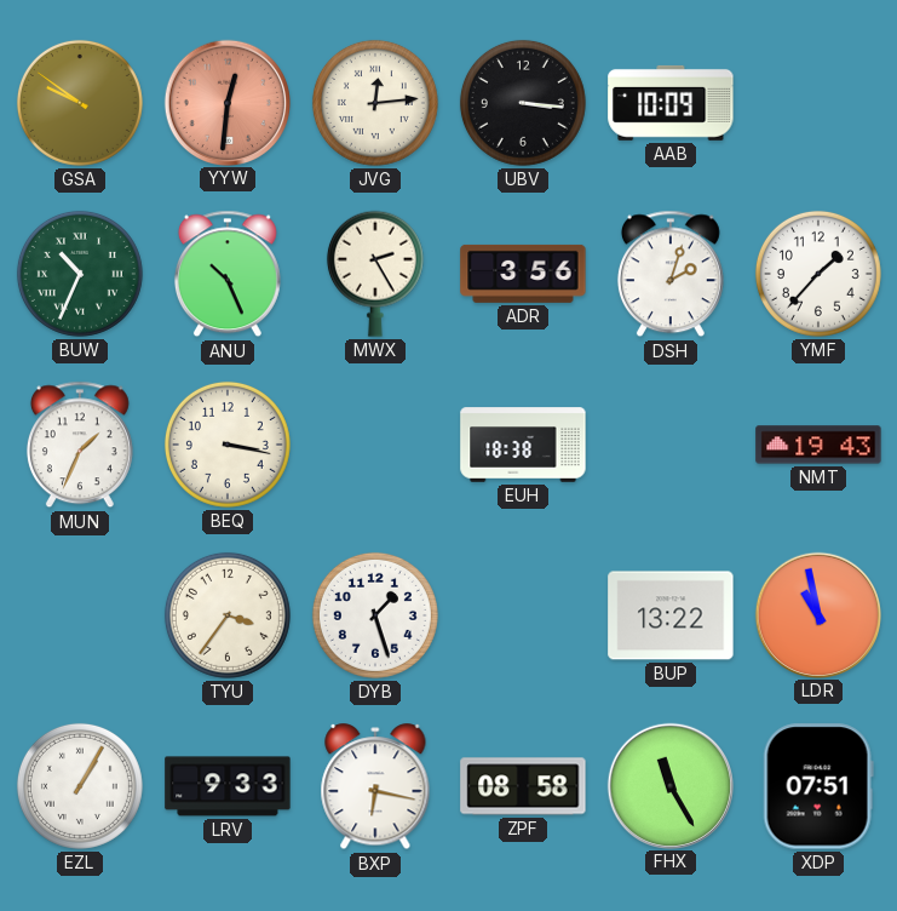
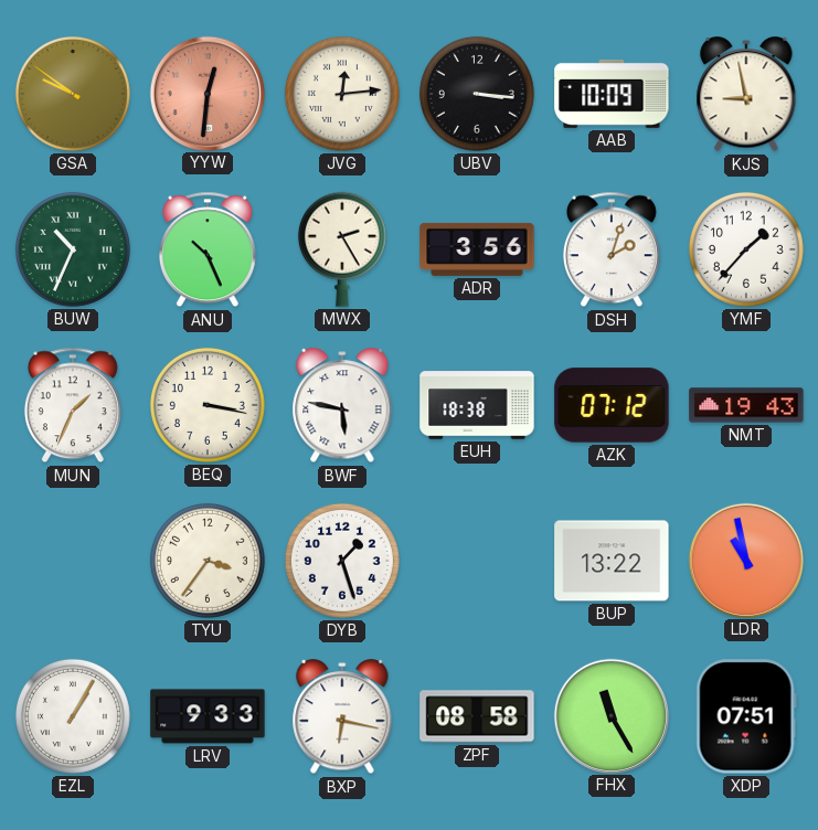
KJS: none -> 8:58
BWF: none -> 5:47
AZK: none -> 07:12
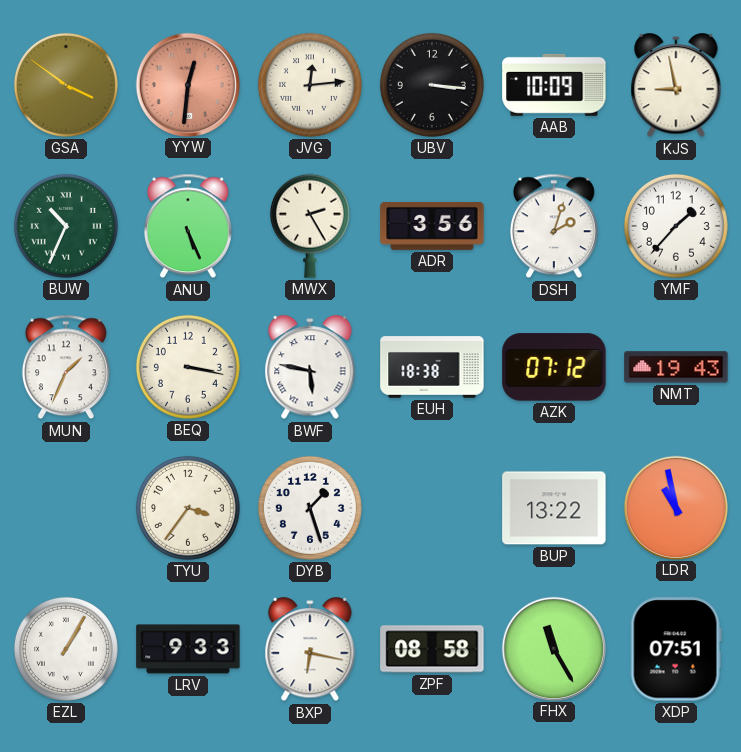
GSA: 9:51 -> 3:51
ANU: 10:26 -> 5:26
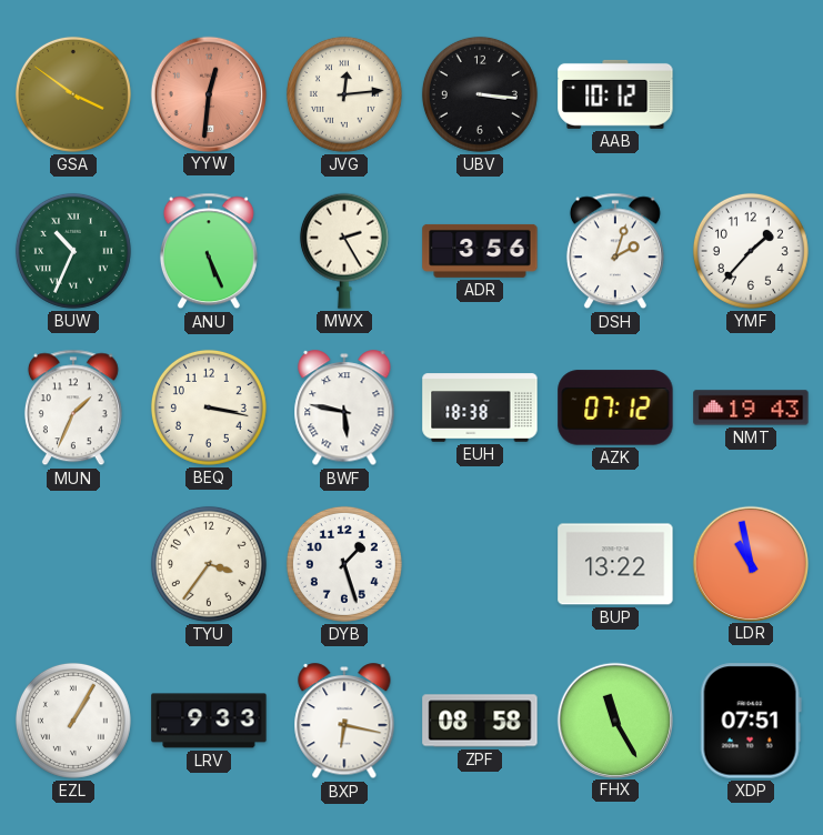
AAB: 10:09 -> 10:12
KJS: 8:58 -> none
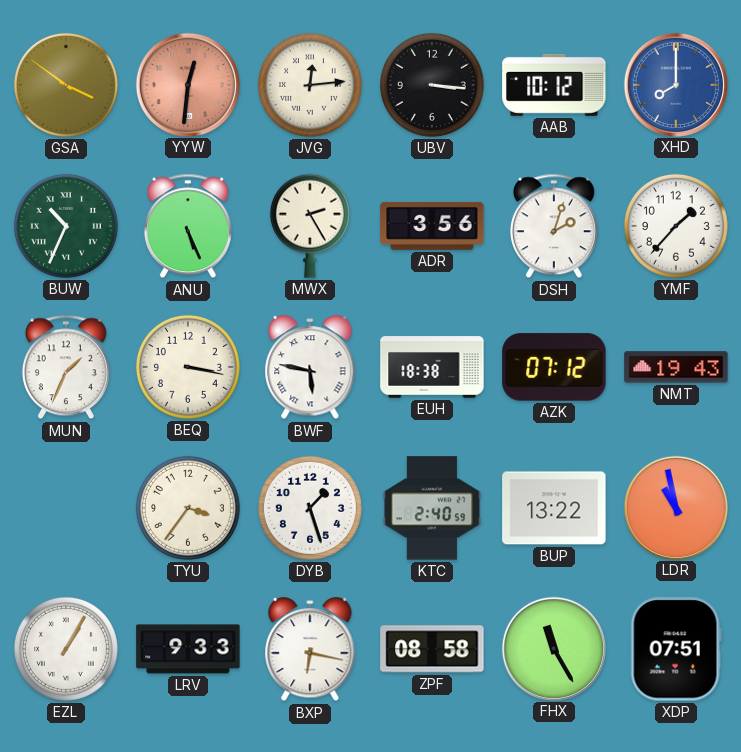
XHD: none -> 8:00
KTC: none -> 2:40
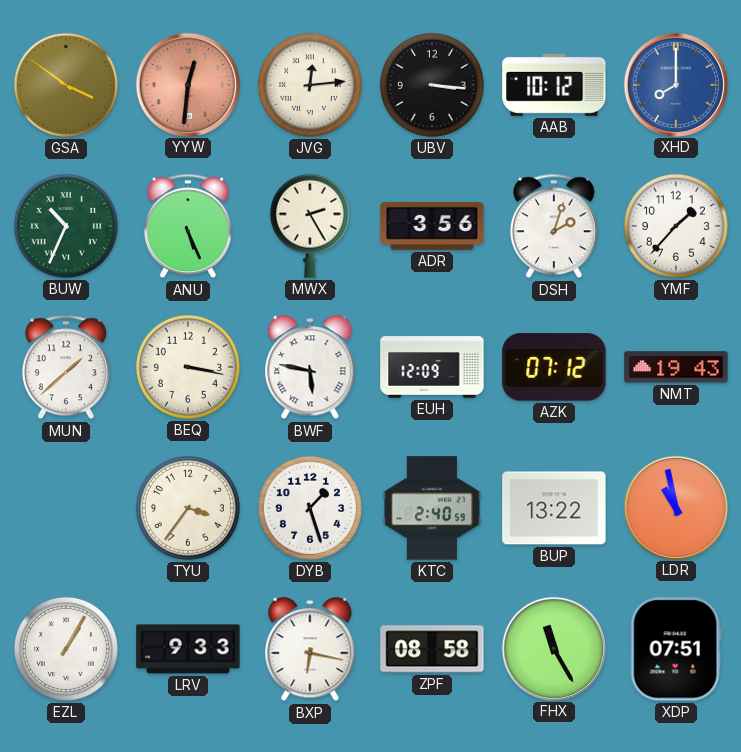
MUN: 1:34 -> 1:38
EUH: 18:38 -> 12:09
